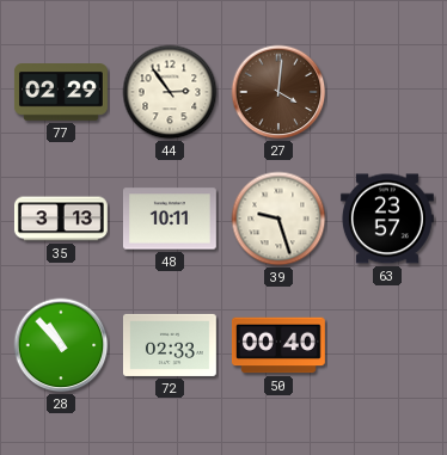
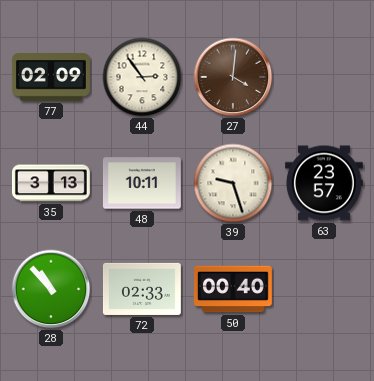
77: 02:29 -> 02:09
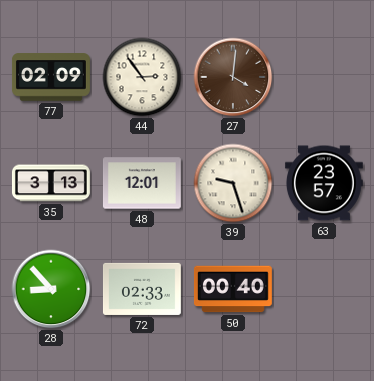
48: 10:11 -> 12:01
28: 10:53 -> 8:53
